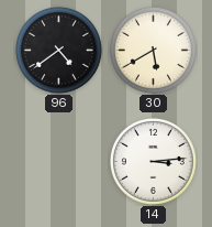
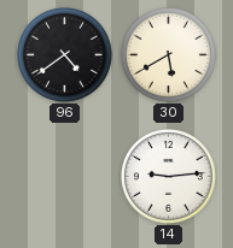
14: 3:14 -> 9:14
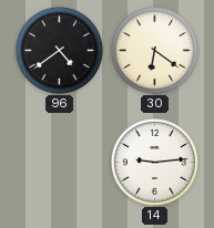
30: 5:40 -> 6:21
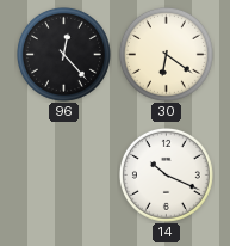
96: 4:39 -> 12:23
14: 9:14 -> 10:19
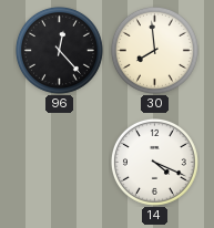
30: 6:21 -> 7:59
14: 10:19 -> 4:19
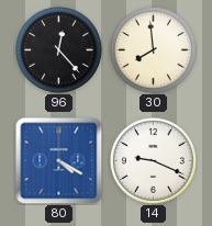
80: none -> 4:20
14: 4:19 -> 9:19
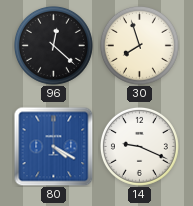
96: 12:23 -> 12:22
30: 7:59 -> 7:57
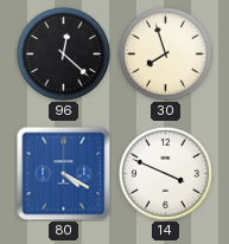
14: 9:19 -> 3:49
